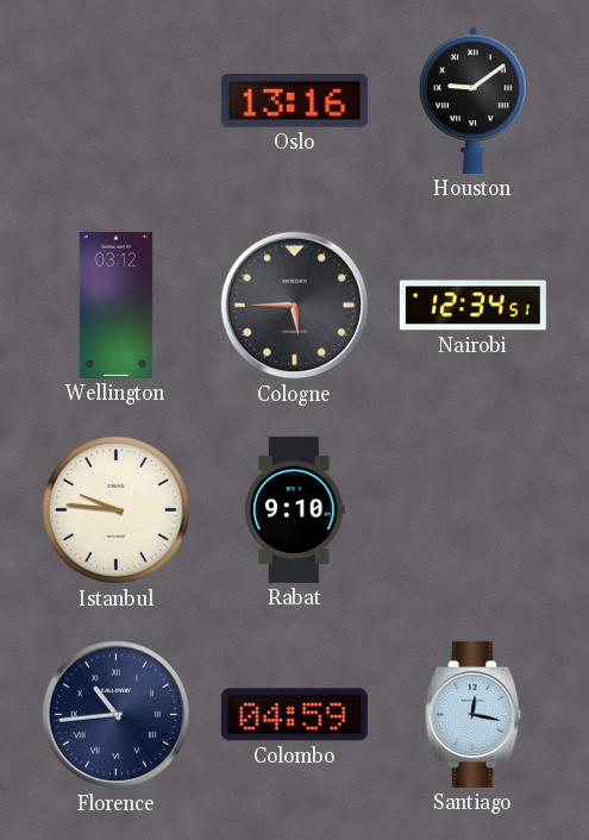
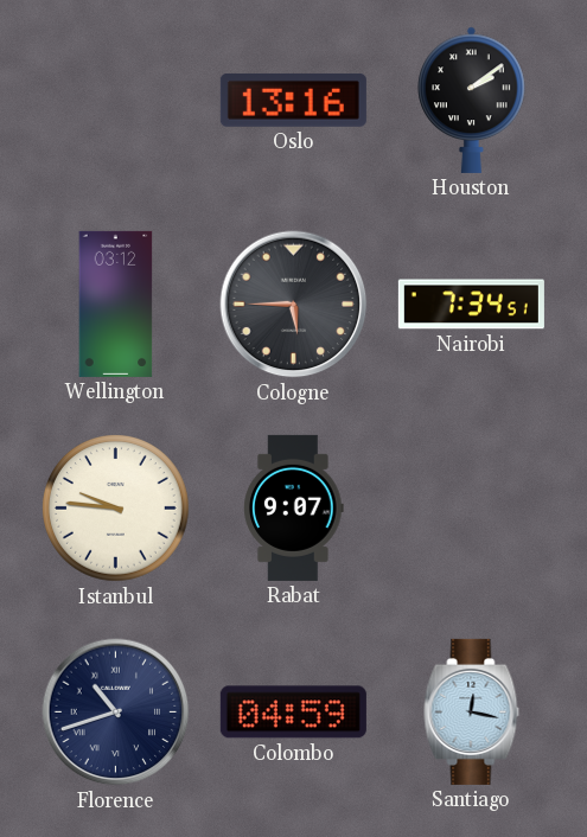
Houston: 9:09 -> 2:09
Nairobi: 12:34 -> 7:34
Rabat: 9:10 -> 9:07
Florence: 10:44 -> 10:42
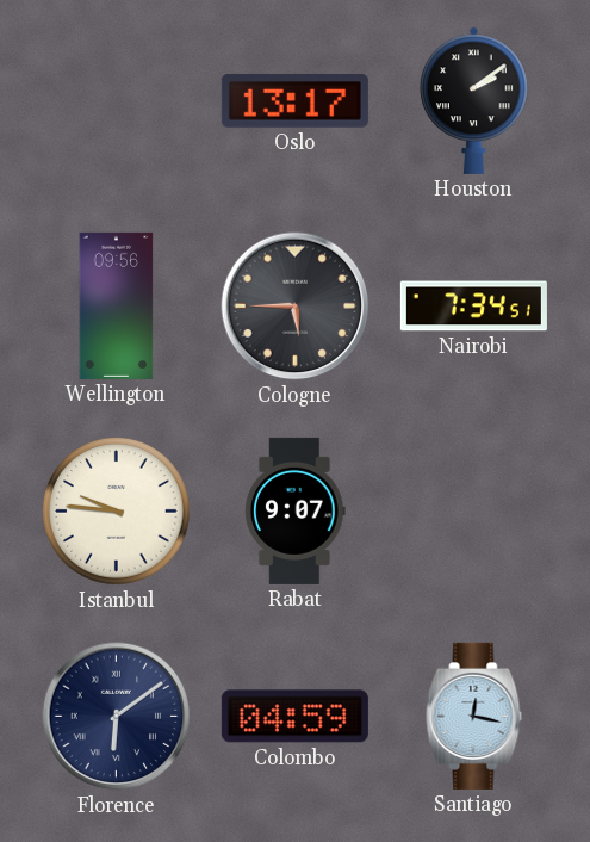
Oslo: 13:16 -> 13:17
Wellington: 03:12 -> 09:56
Florence: 10:42 -> 6:09
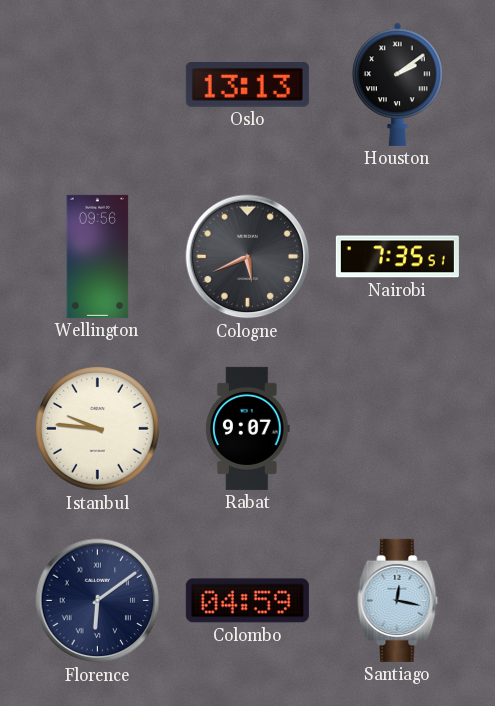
Oslo: 13:17 -> 13:13
Cologne: 5:45 -> 5:41
Nairobi: 7:34 -> 7:35
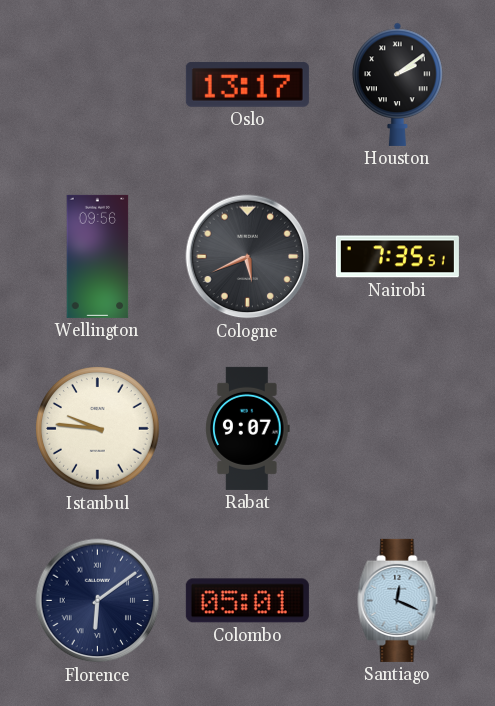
Oslo: 13:13 -> 13:17
Colombo: 04:59 -> 05:01
Santiago: 12:17 -> 12:19
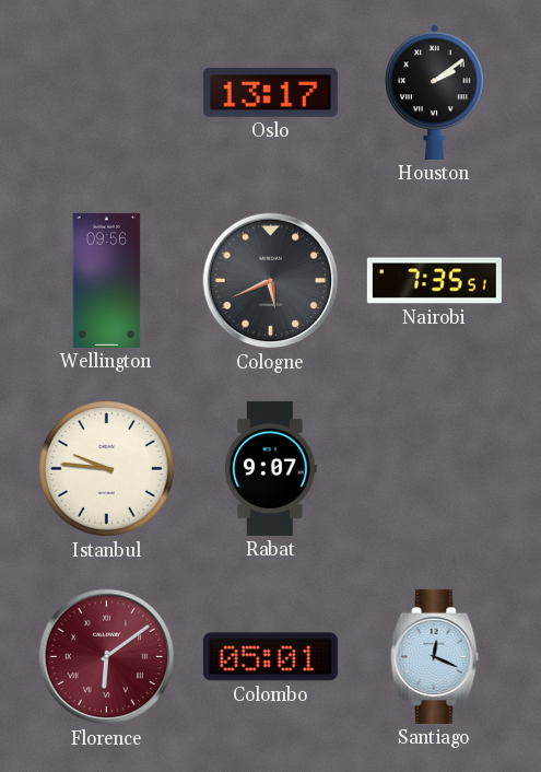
Florence dial: navy -> burgundy
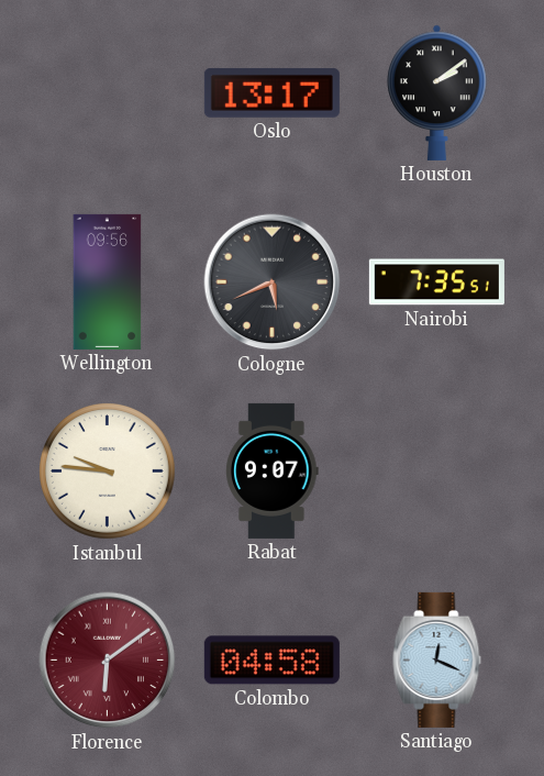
Colombo: 05:01 -> 04:58
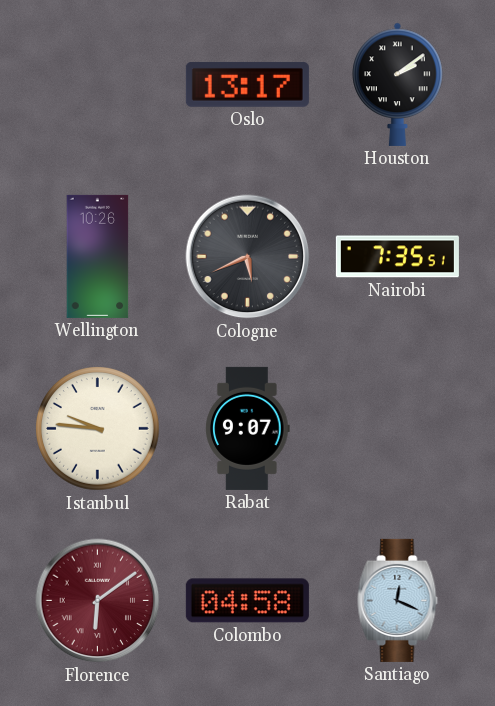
Wellington: 09:56 -> 10:26
